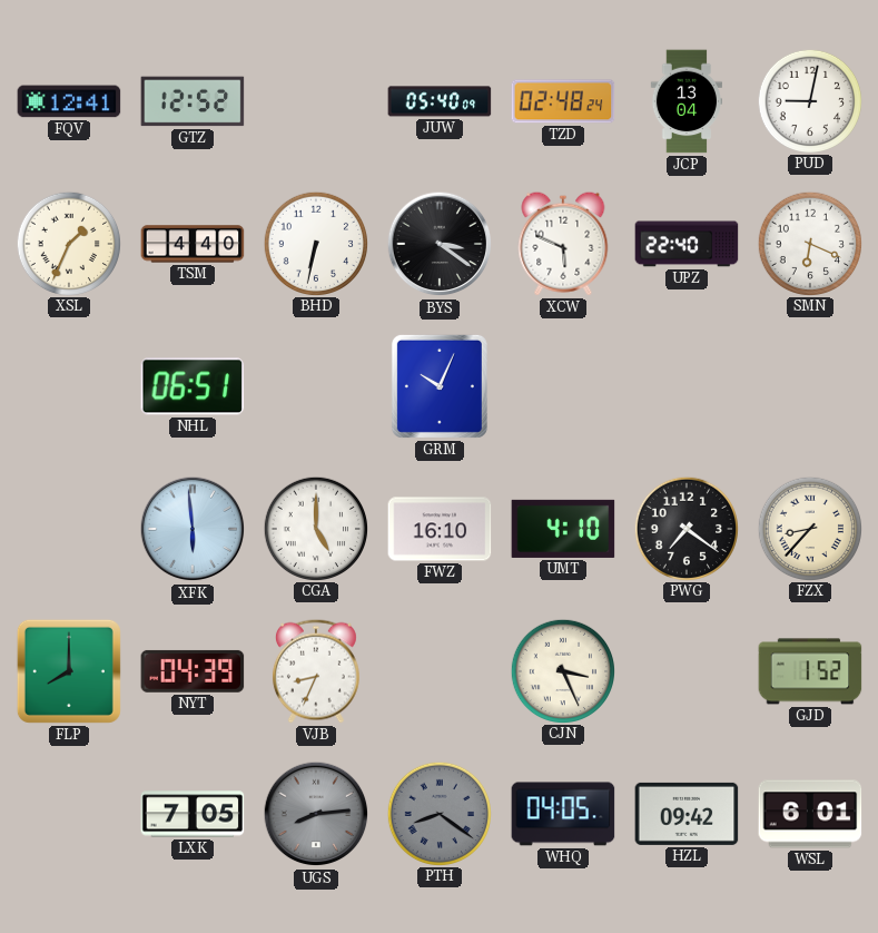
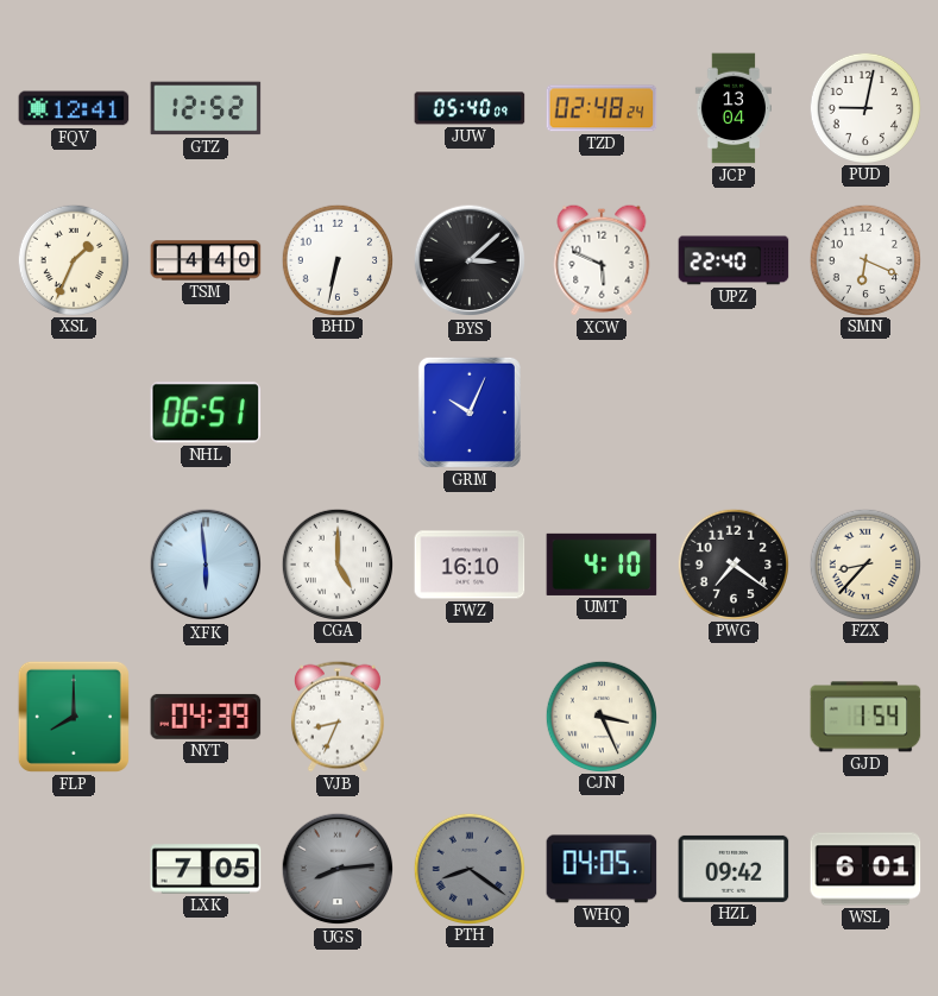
BYS: 3:21 -> 3:08
GJD: 1:52 -> 1:54
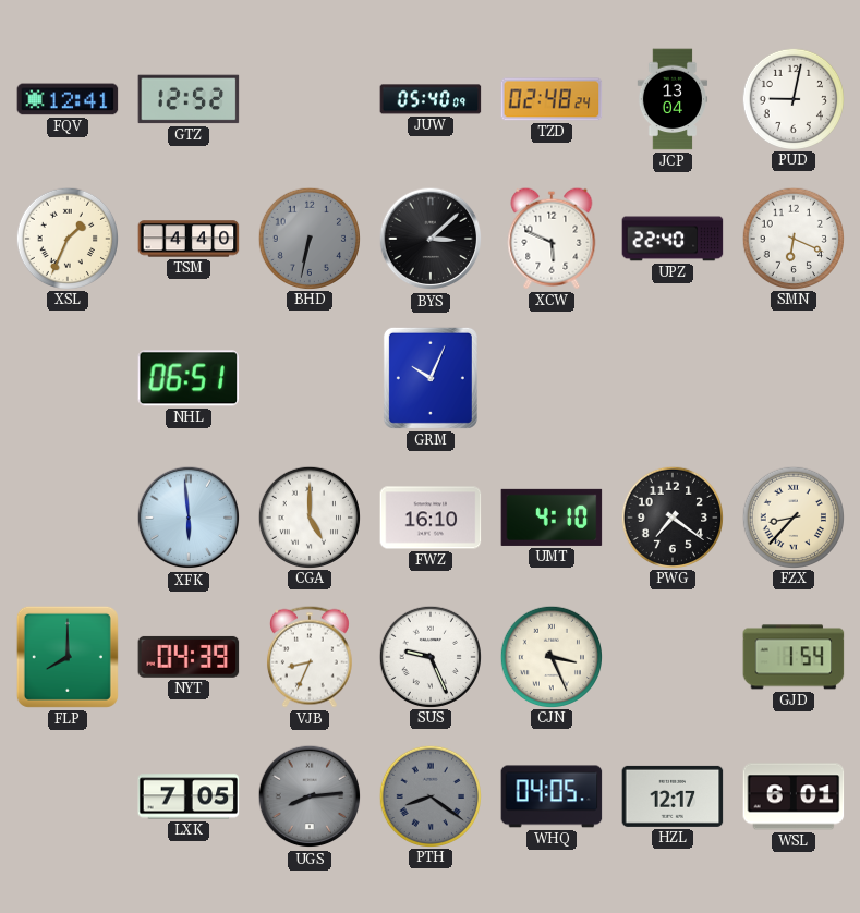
BHD dial: white -> grey
SUS: none -> 9:26
HZL: 09:42 -> 12:17
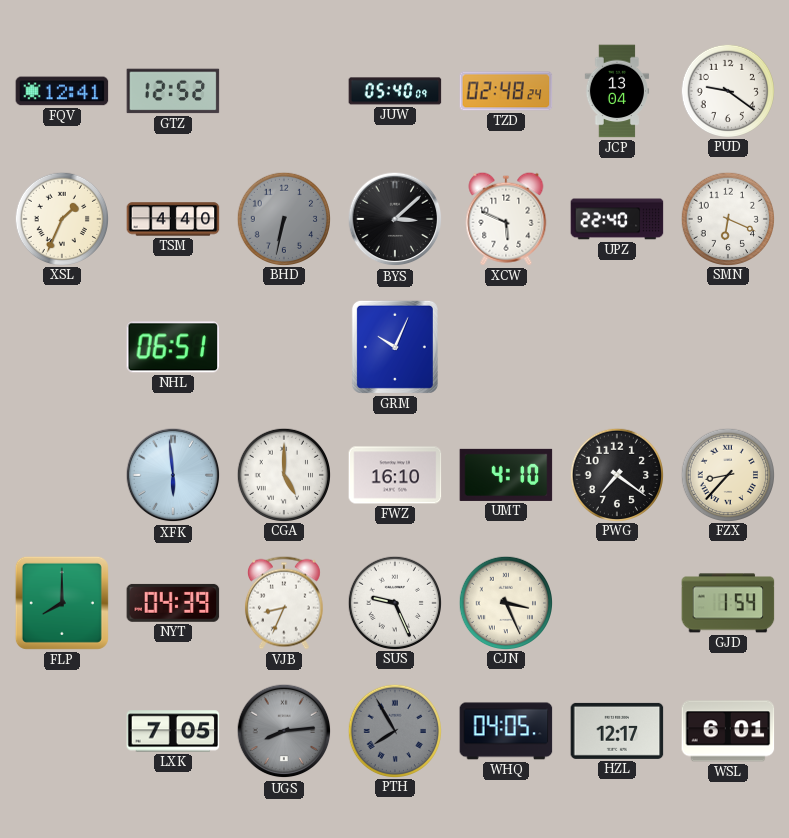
PUD: 9:02 -> 9:21
PTH: 8:21 -> 7:55
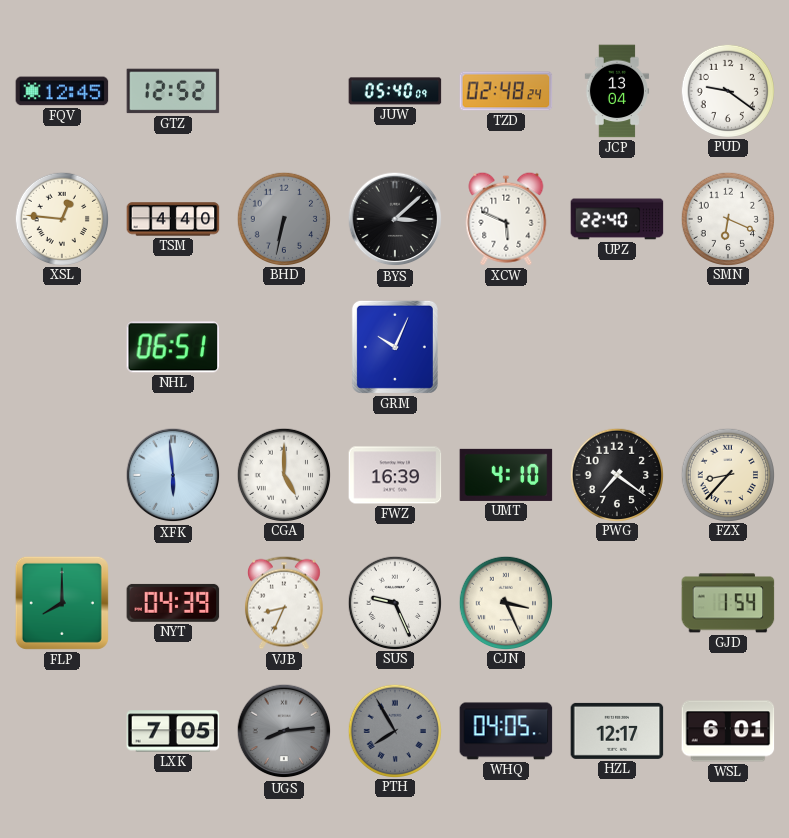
FQV: 12:41 -> 12:45
XSL: 1:34 -> 12:46
FWZ: 16:10 -> 16:39
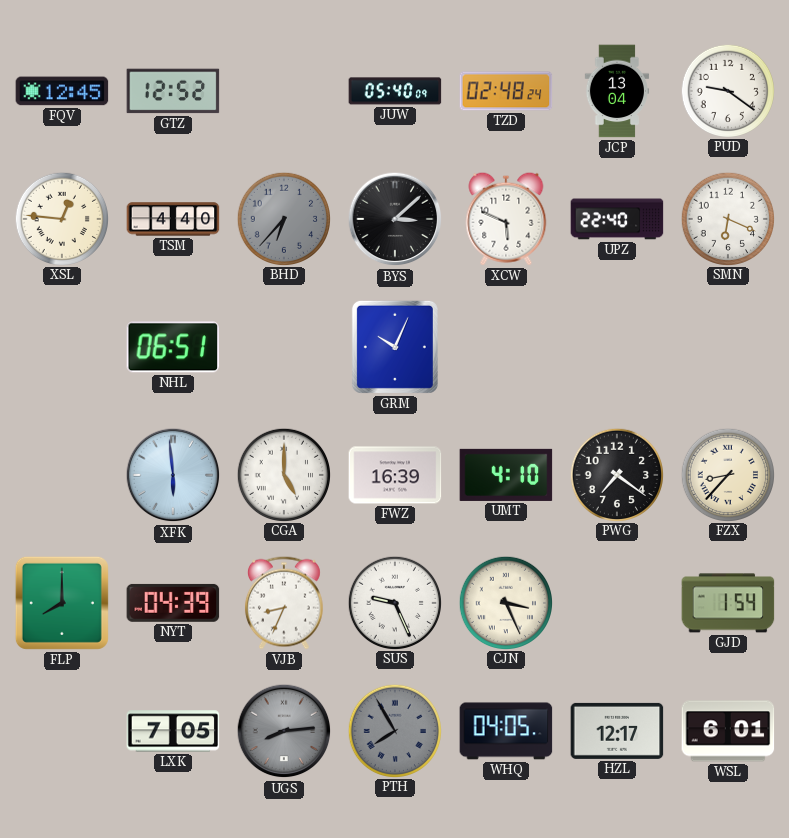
BHD: 6:32 -> 6:37
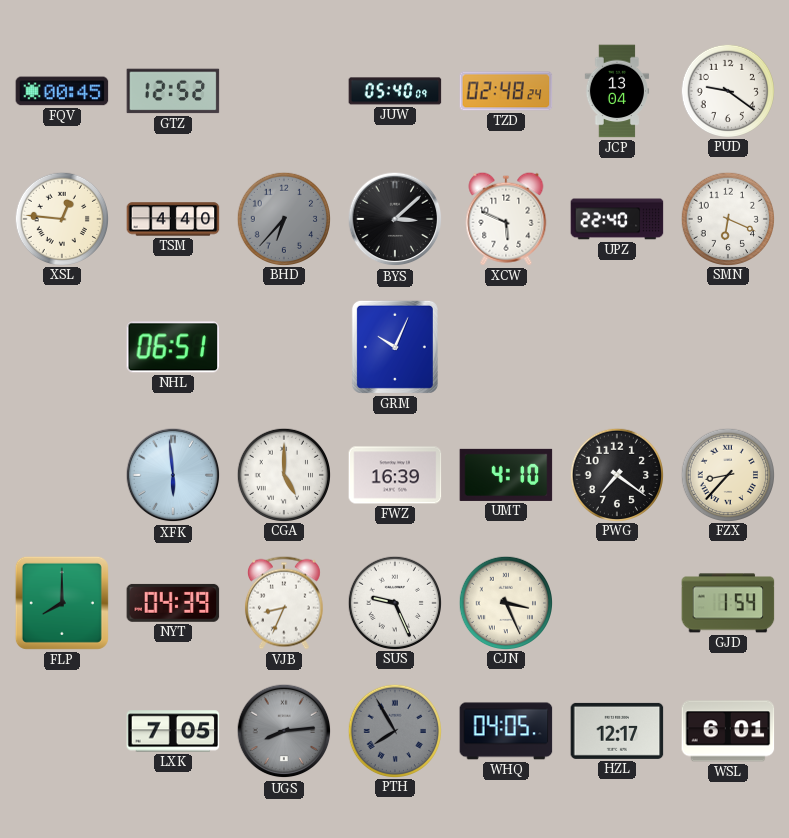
FQV: 12:45 -> 00:45
